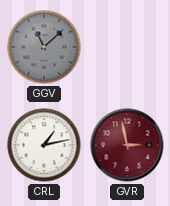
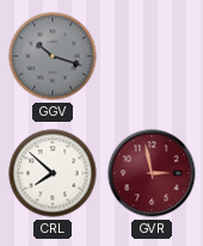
GGV: 11:08 -> 10:18
CRL: 1:13 -> 7:52
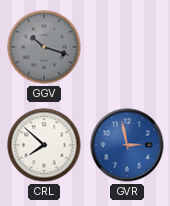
GVR dial: burgundy -> blue
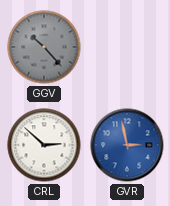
GGV: 10:18 -> 10:23
CRL: 7:52 -> 2:52
